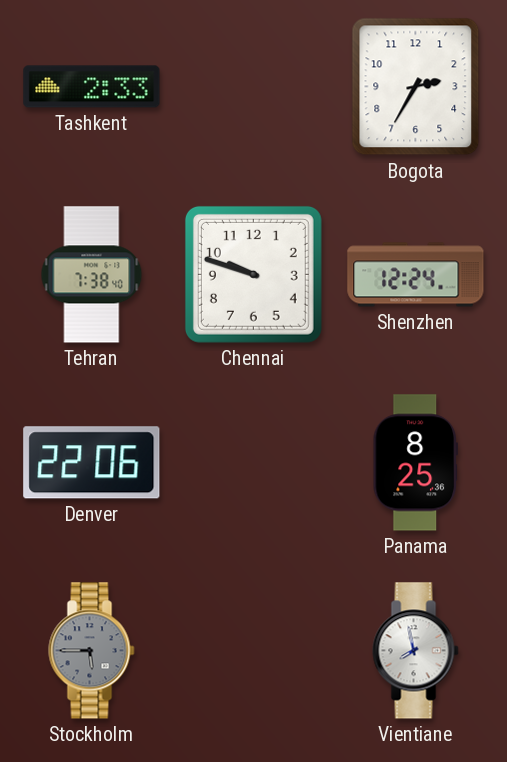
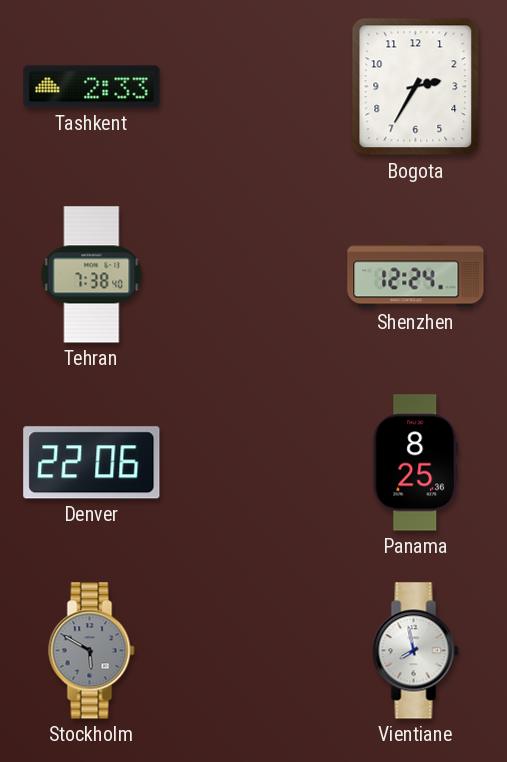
Chennai: 9:48 -> none
Stockholm: 5:45 -> 5:50
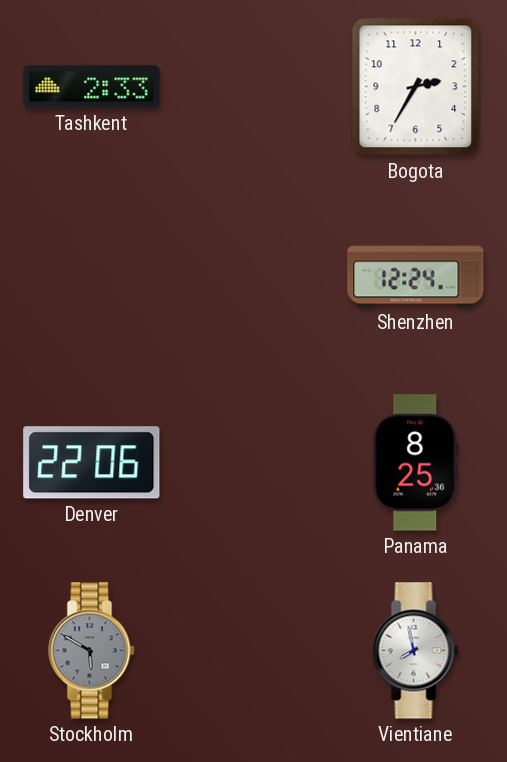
Tehran: 7:38 -> none
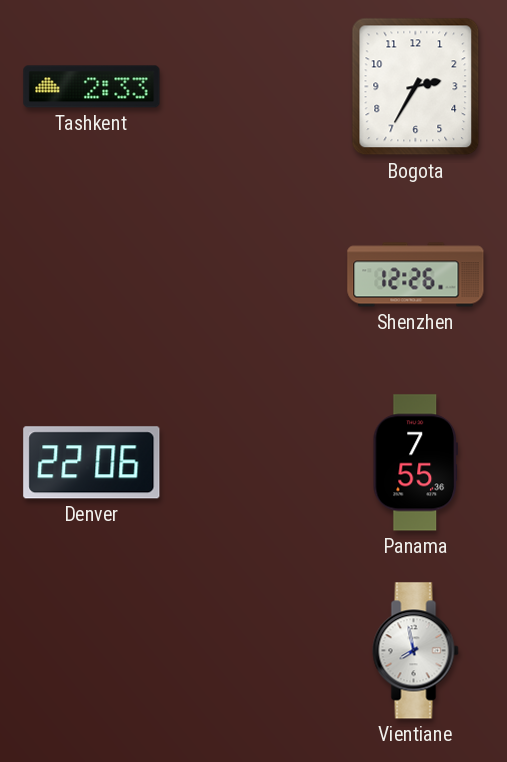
Shenzhen: 12:24 -> 12:26
Panama: 8:25 -> 7:55
Stockholm: 5:50 -> none
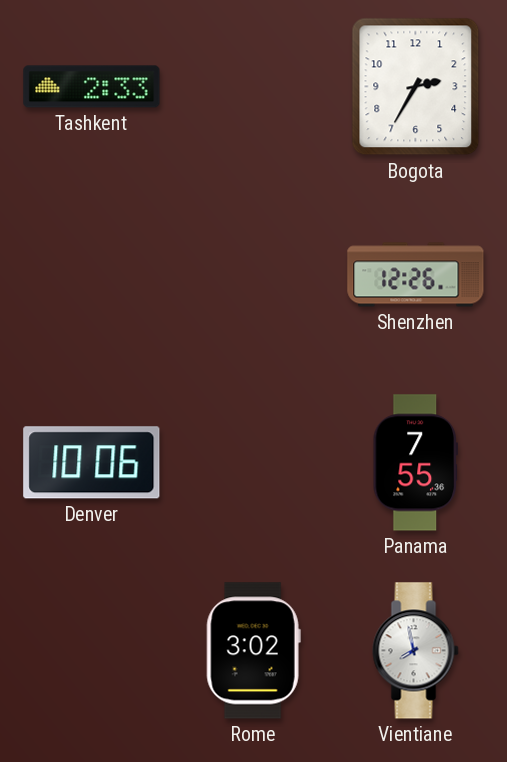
Denver: 22:06 -> 10:06
Rome: none -> 3:02
